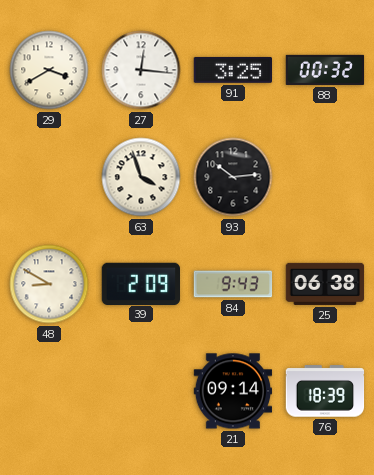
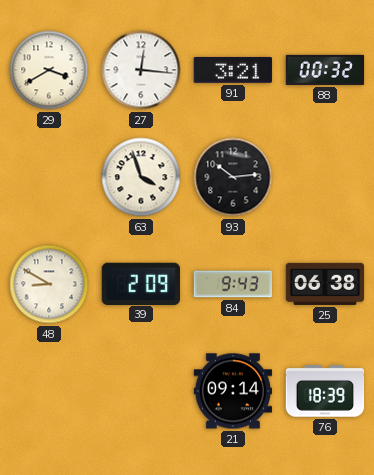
91: 3:25 -> 3:21
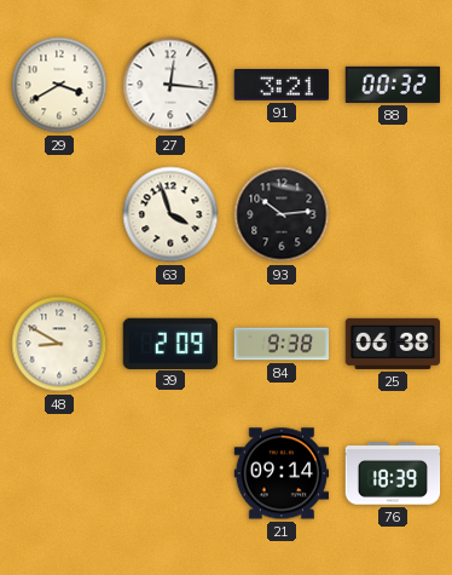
84: 9:43 -> 9:38
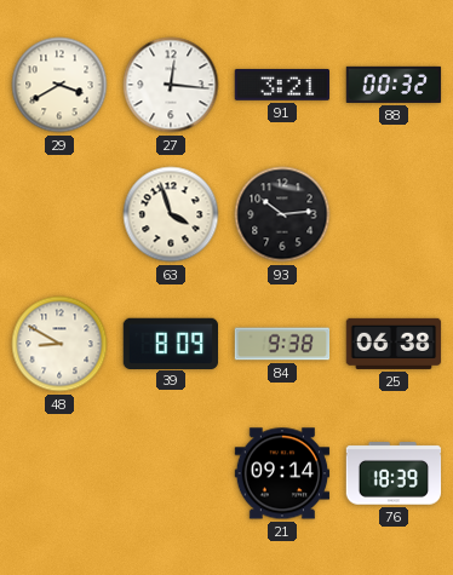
39: 2:09 -> 8:09
